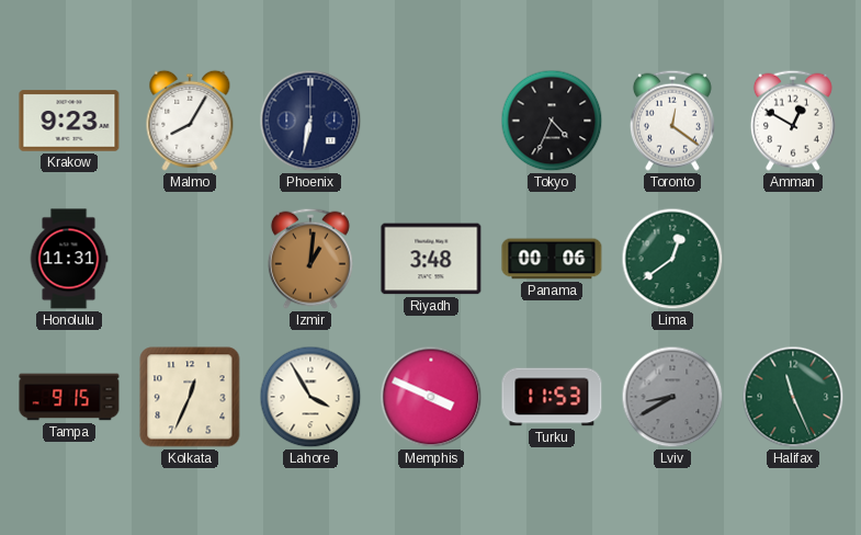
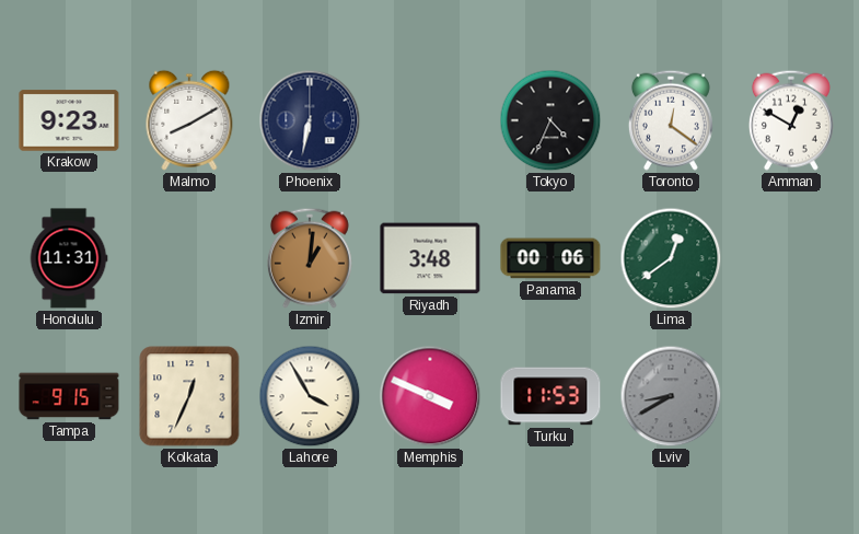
Malmo: 8:05 -> 8:10
Halifax: 11:26 -> none
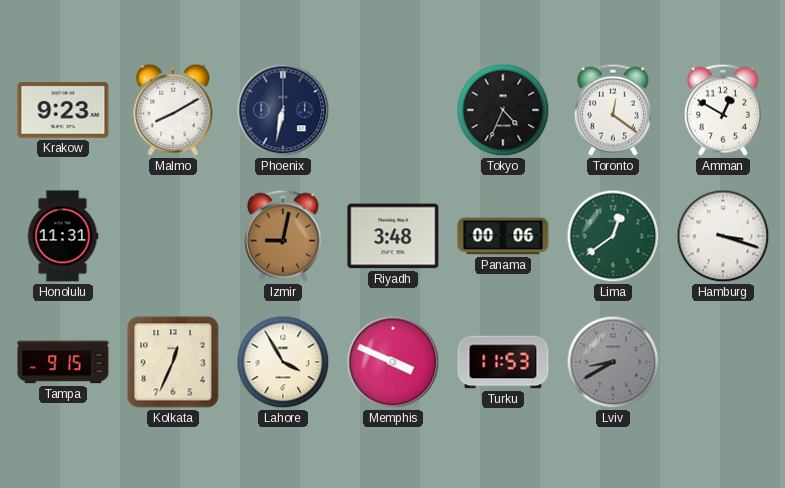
Izmir: 1:01 -> 9:02
Hamburg: none -> 3:18
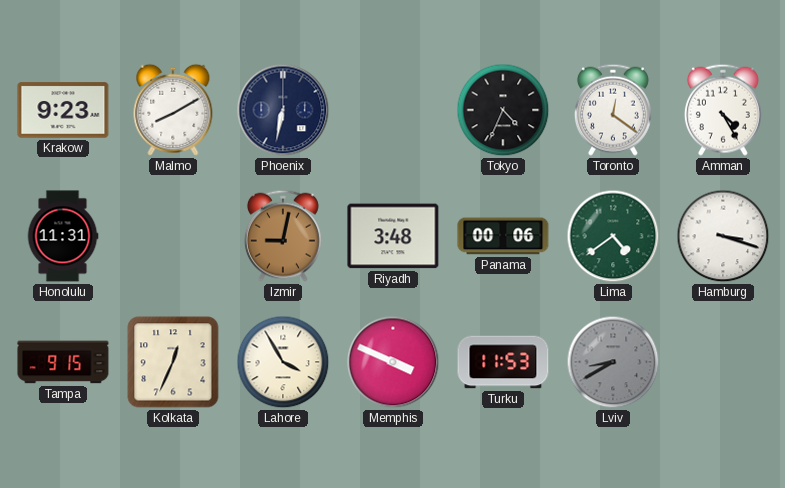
Amman: 12:50 -> 4:25
Lima: 12:39 -> 4:39
